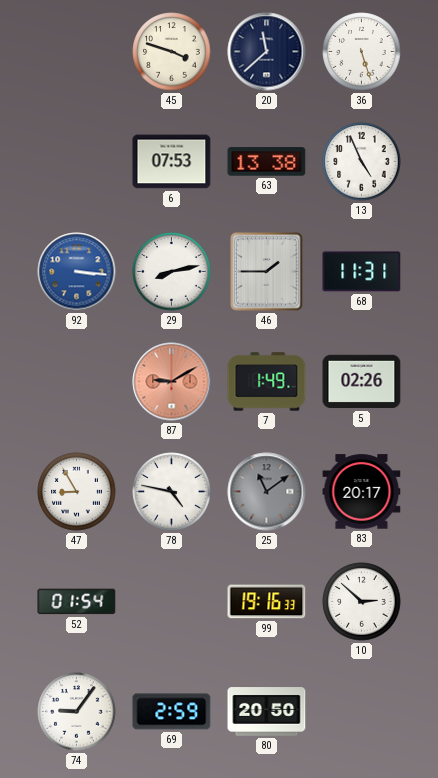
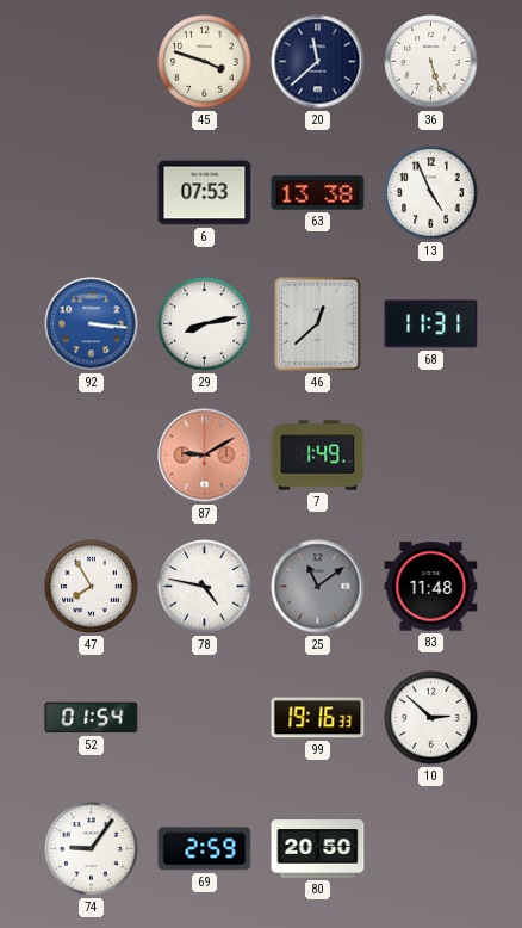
46: 1:45 -> 12:38
5: 02:26 -> none
47: 8:55 -> 7:55
83: 20:17 -> 11:48
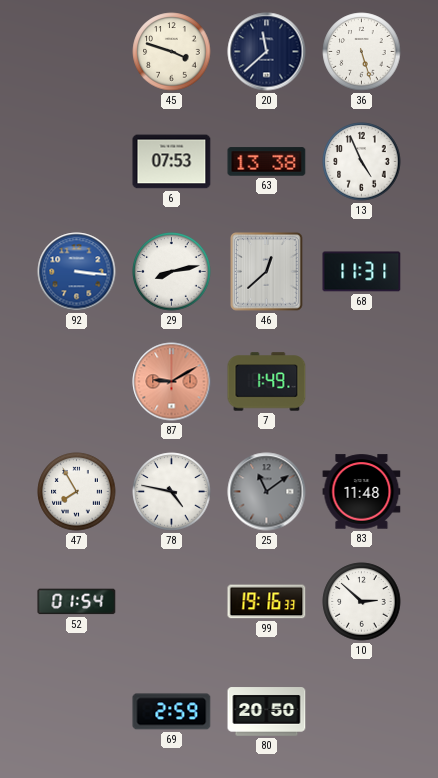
74: 9:06 -> none
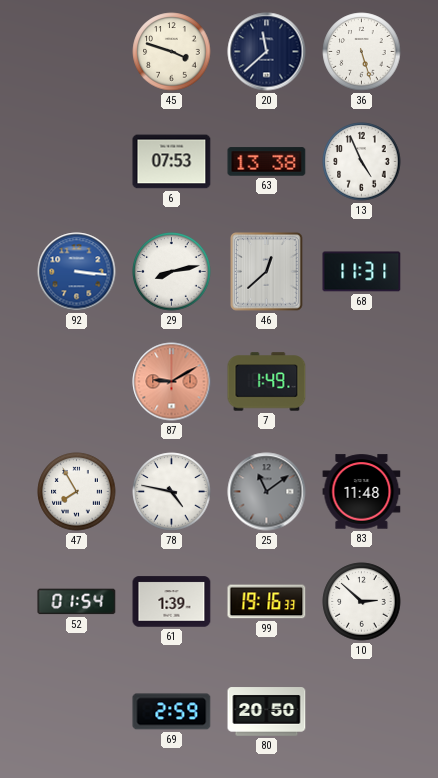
61: none -> 1:39
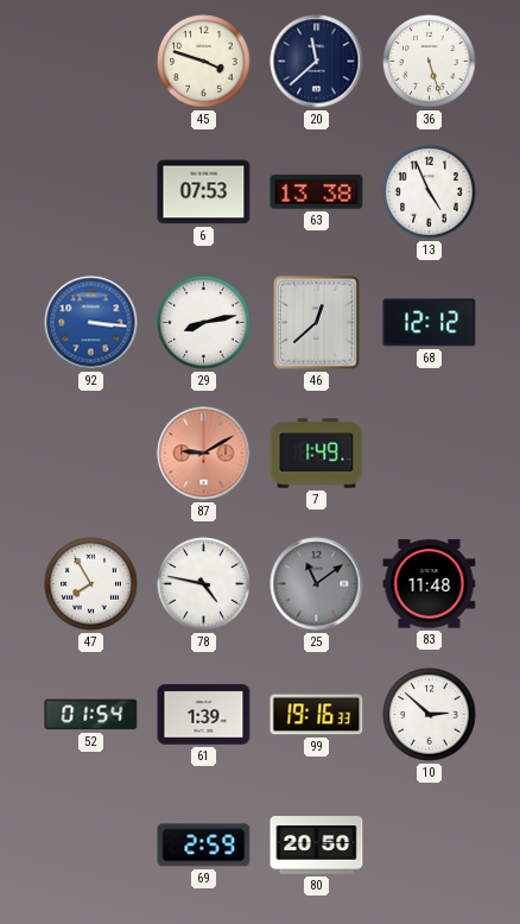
68: 11:31 -> 12:12
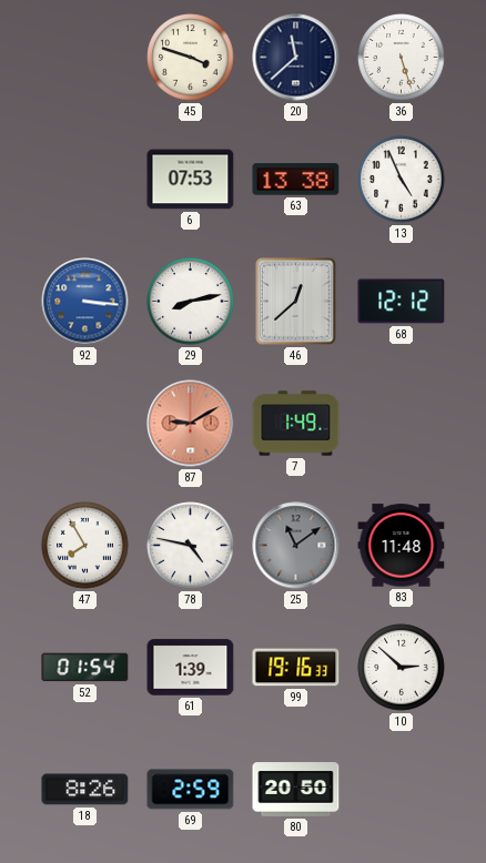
18: none -> 8:26
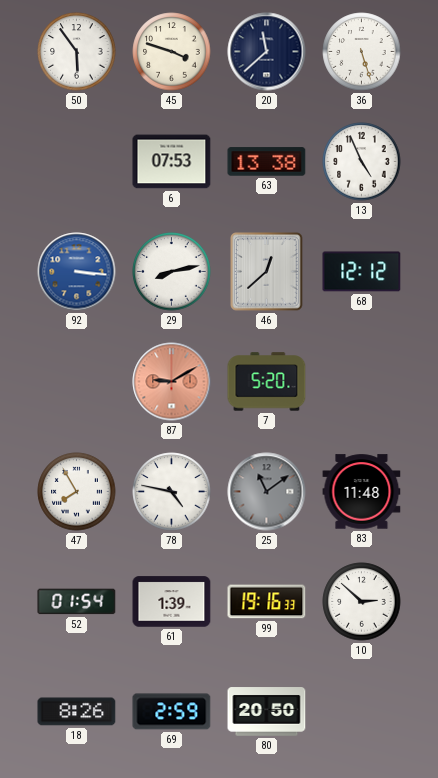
50: none -> 5:54
7: 1:49 -> 5:20
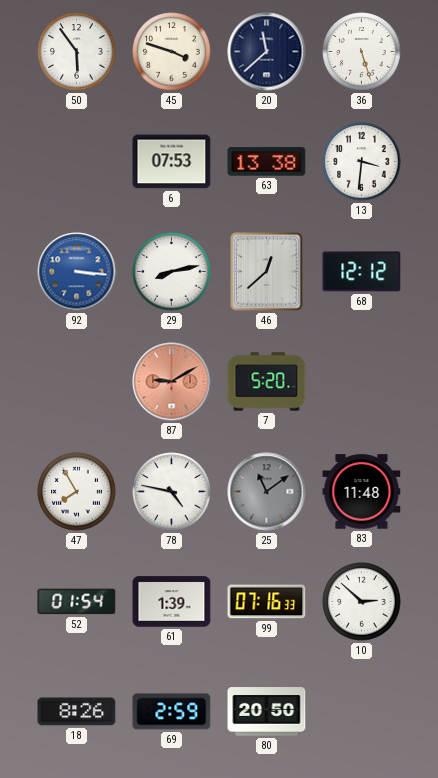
13: 4:56 -> 3:31
99: 19:16 -> 07:16
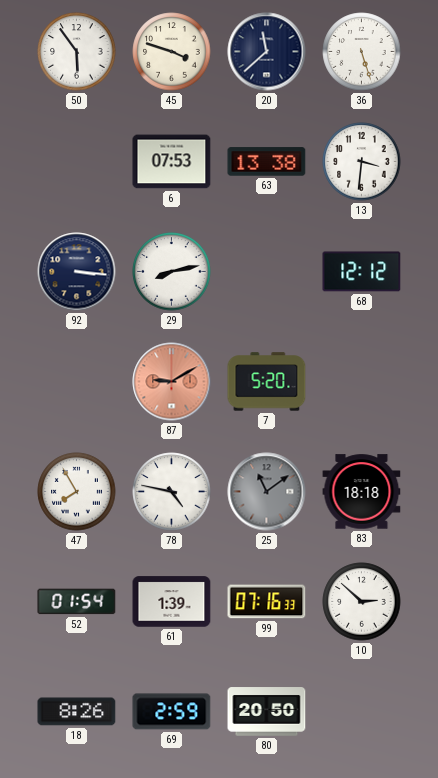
92 dial: blue -> navy
46: 12:38 -> none
83: 11:48 -> 18:18
